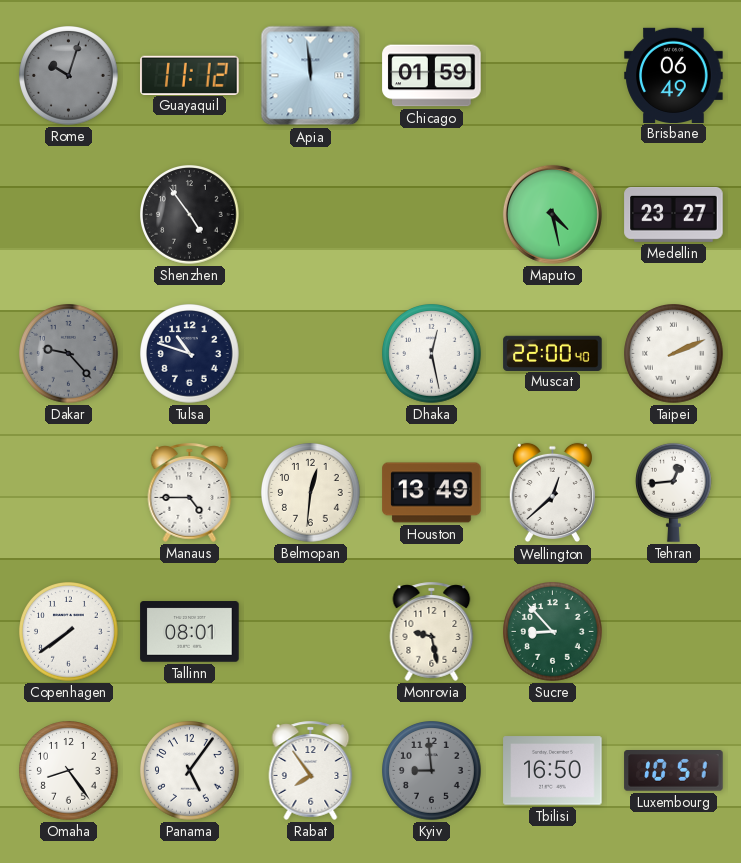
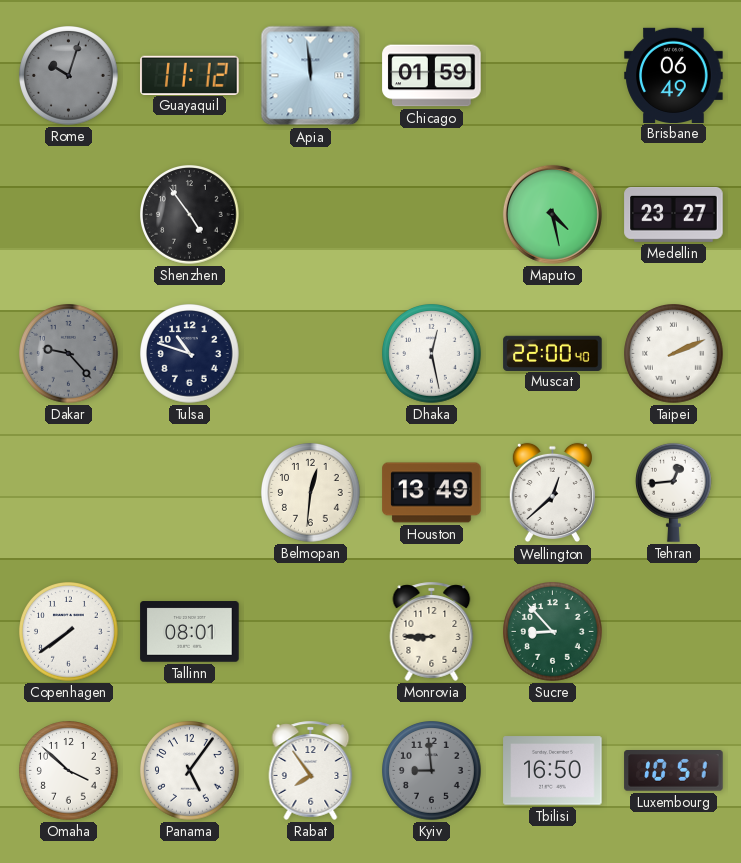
Manaus: 4:45 -> none
Monrovia: 9:28 -> 8:45
Omaha: 8:24 -> 3:52
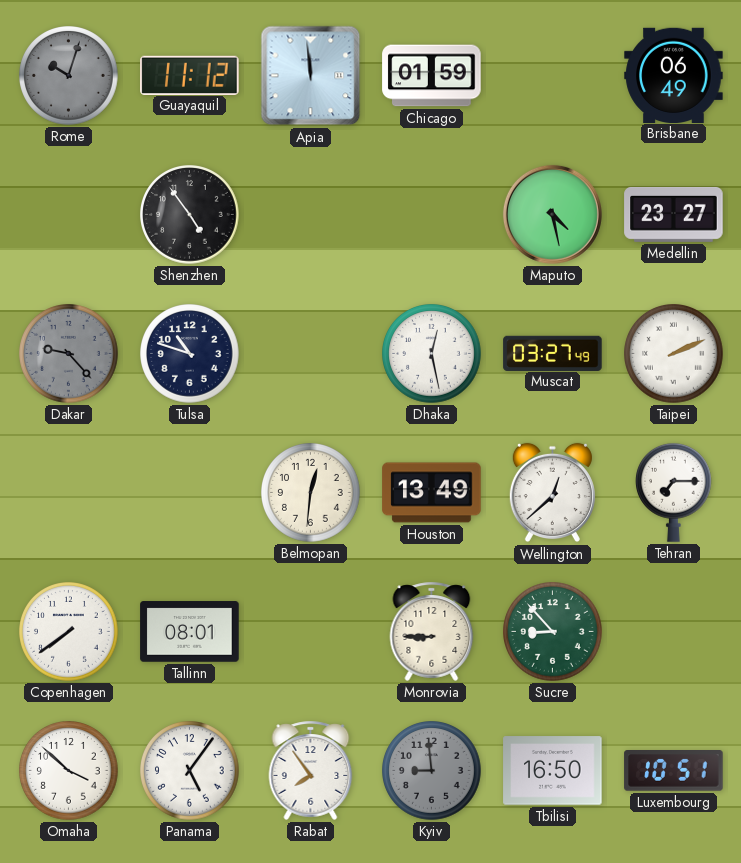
Muscat: 22:00 -> 03:27
Tehran: 12:44 -> 7:15
